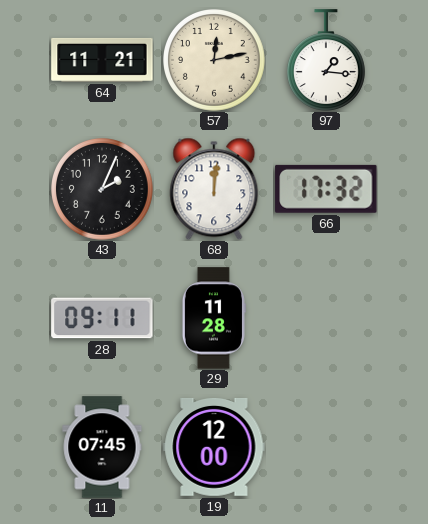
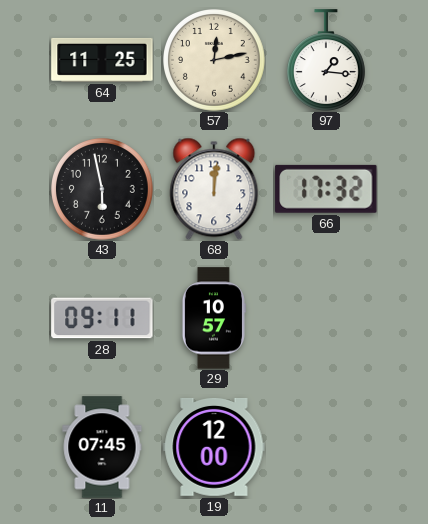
64: 11:21 -> 11:25
43: 2:04 -> 5:58
29: 11:28 -> 10:57
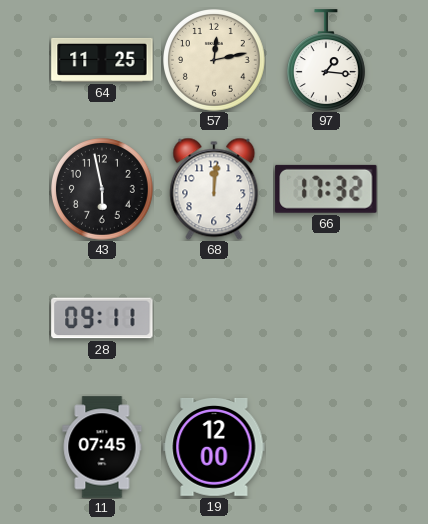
29: 10:57 -> none
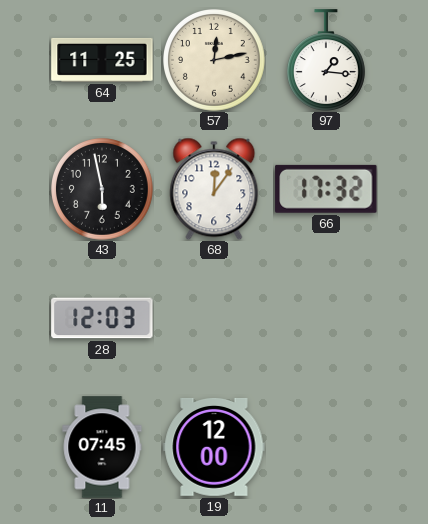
68: 12:01 -> 12:06
28: 09:11 -> 12:03
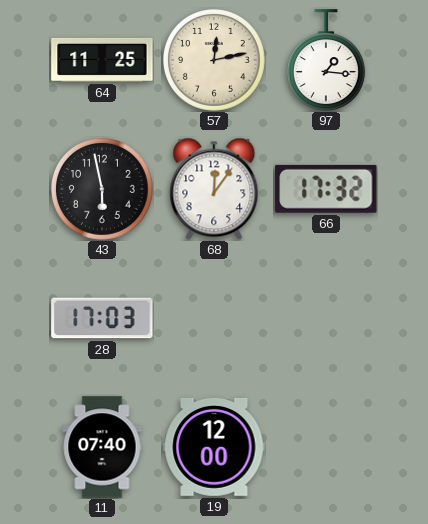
28: 12:03 -> 17:03
11: 07:45 -> 07:40
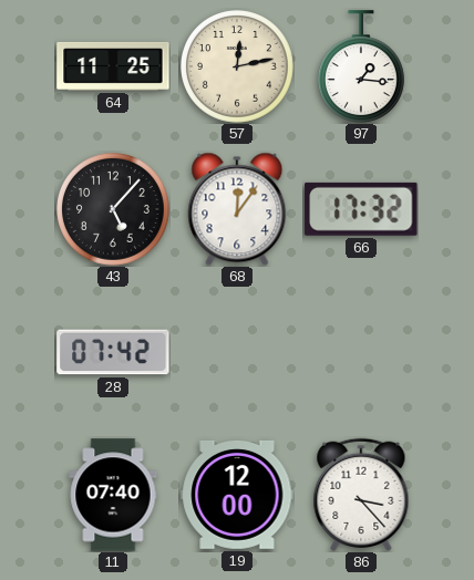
43: 5:58 -> 5:07
28: 17:03 -> 07:42
86: none -> 3:23
